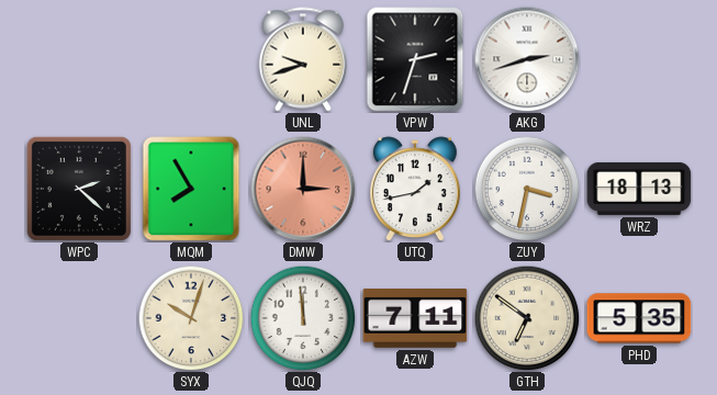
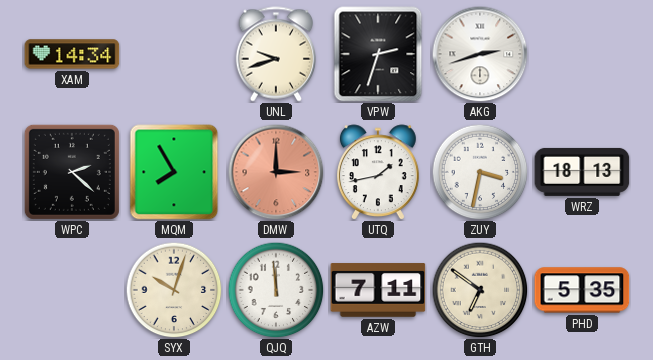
XAM: none -> 14:34
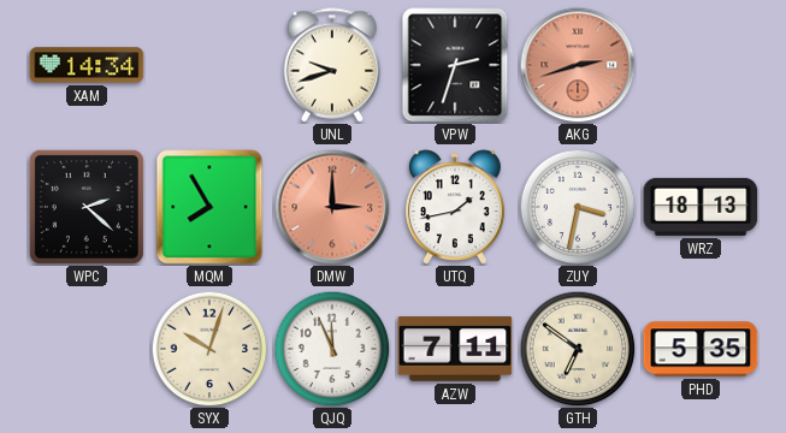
AKG dial: white -> salmon
QJQ: 11:59 -> 11:56
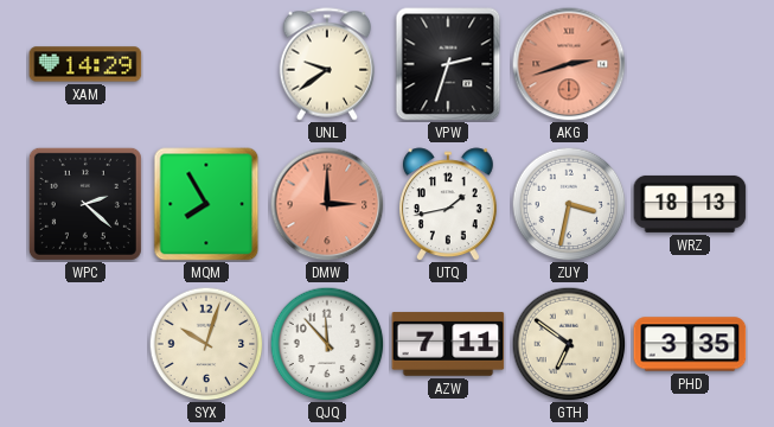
XAM: 14:34 -> 14:29
UNL: 9:42 -> 9:39
QJQ: 11:56 -> 11:53
PHD: 5:35 -> 3:35
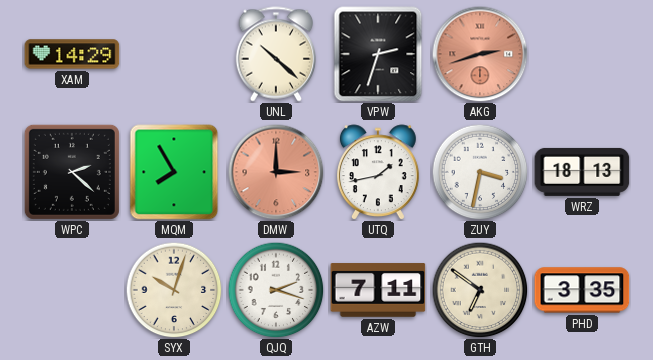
UNL: 9:39 -> 10:22
QJQ: 11:53 -> 2:18
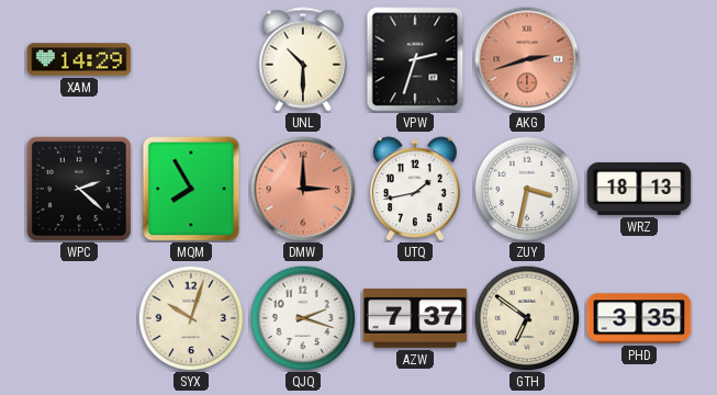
UNL: 10:22 -> 10:30
AZW: 7:11 -> 7:37
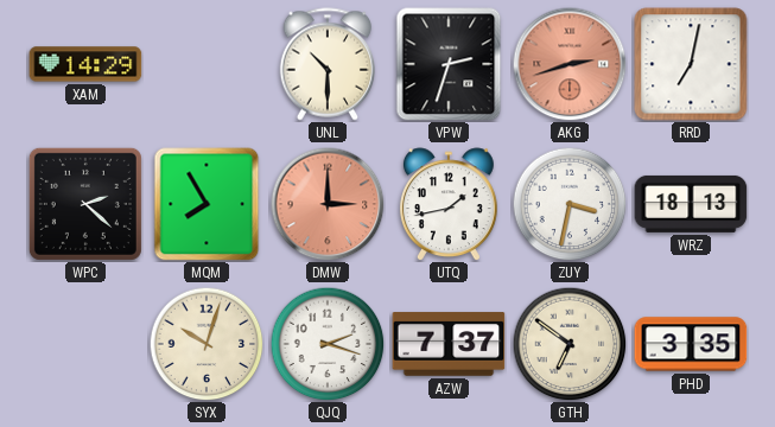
RRD: none -> 7:02
